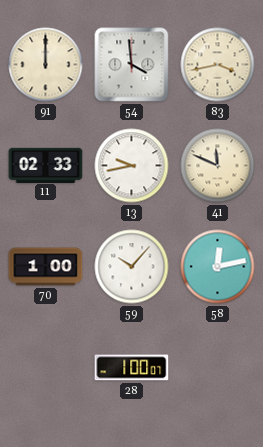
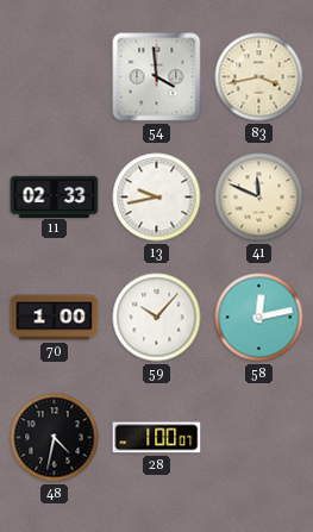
91: 12:00 -> none
48: none -> 4:32
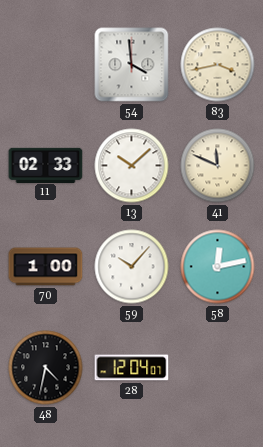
13: 9:43 -> 10:08
28: 1:00 -> 12:04
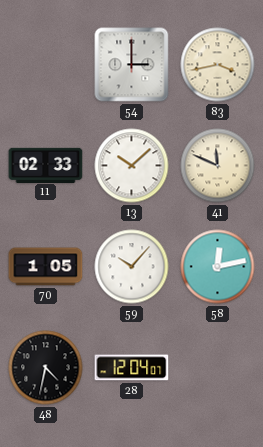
54: 3:59 -> 3:00
70: 1:00 -> 1:05
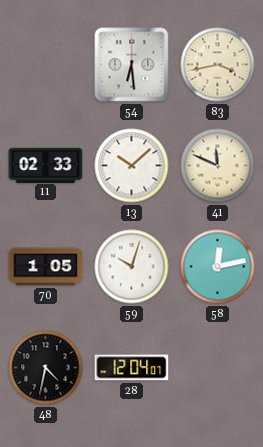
54: 3:00 -> 6:29
59: 10:07 -> 10:03
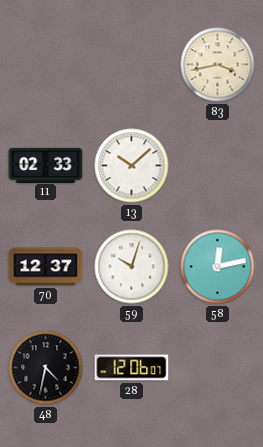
54: 6:29 -> none
41: 11:49 -> none
70: 1:05 -> 12:37
28: 12:04 -> 12:06
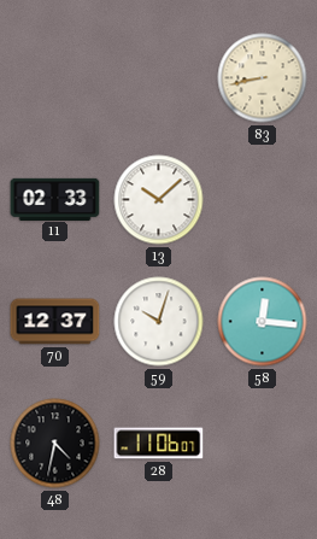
83: 3:43 -> 8:43
58: 12:13 -> 12:16
28: 12:06 -> 11:06
